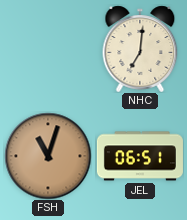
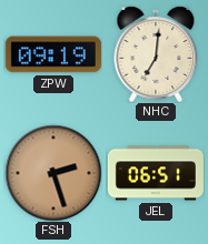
ZPW: none -> 09:19
FSH: 11:03 -> 2:27
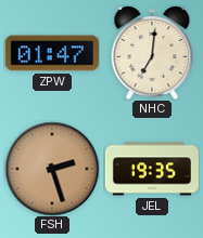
ZPW: 09:19 -> 01:47
JEL: 06:51 -> 19:35
